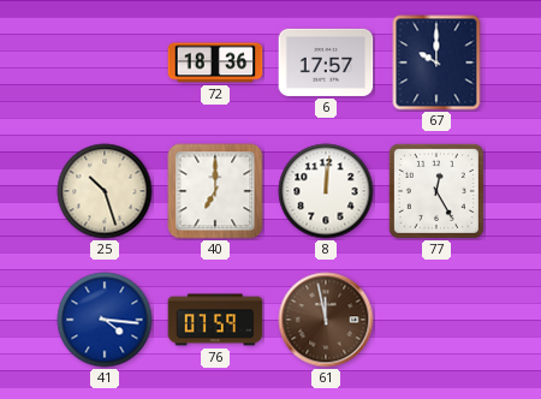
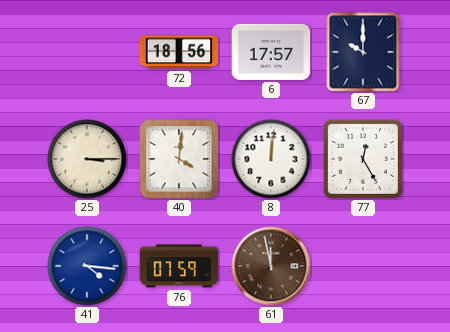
72: 18:36 -> 18:56
25: 10:27 -> 3:15
40: 7:00 -> 4:01
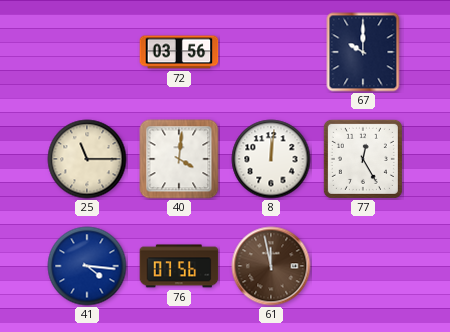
72: 18:56 -> 03:56
6: 17:57 -> none
25: 3:15 -> 11:15
76: 07:59 -> 07:56
